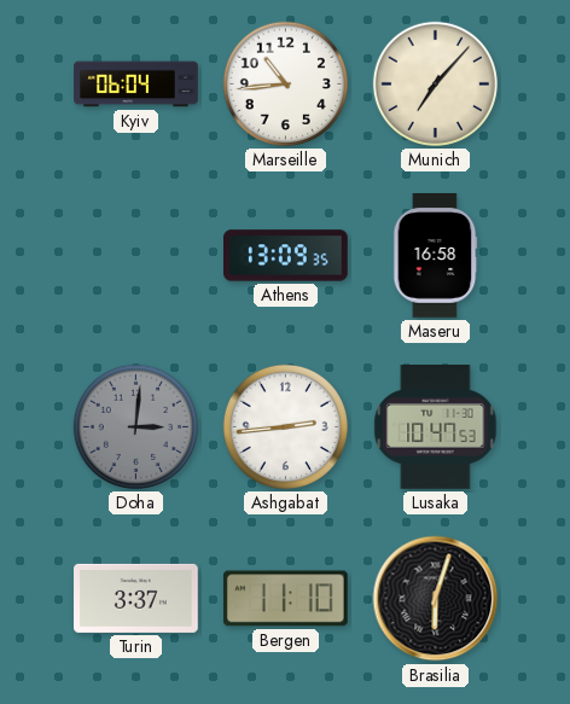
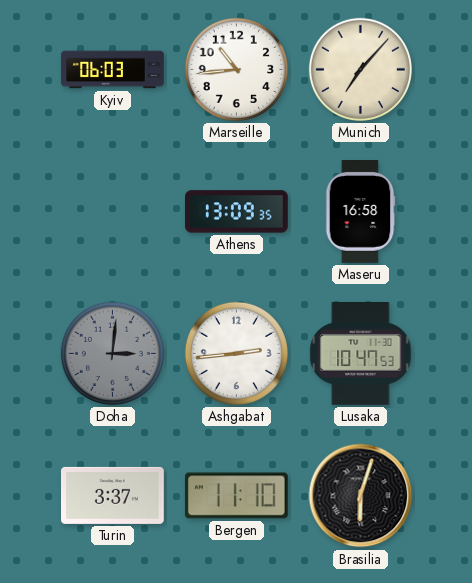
Kyiv: 06:04 -> 06:03
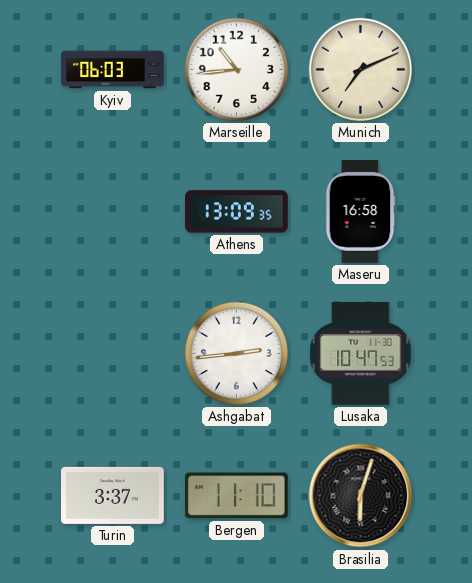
Munich: 7:07 -> 7:11
Doha: 3:01 -> none
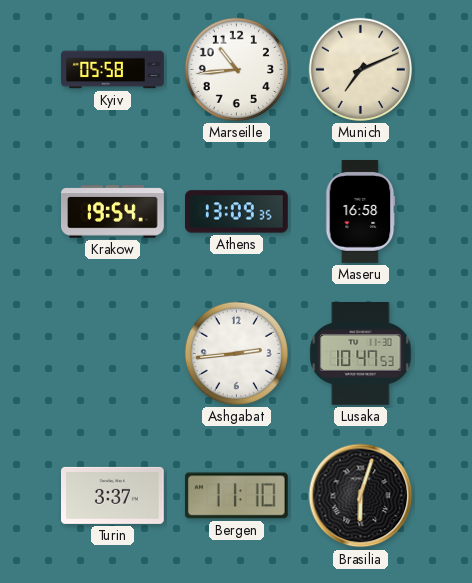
Kyiv: 06:03 -> 05:58
Krakow: none -> 19:54
